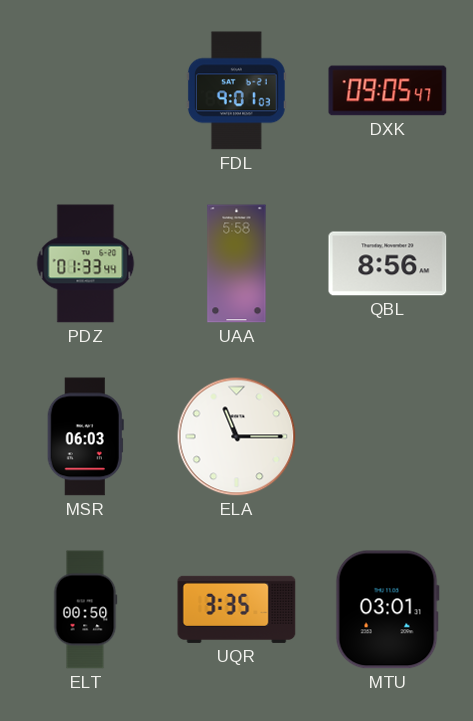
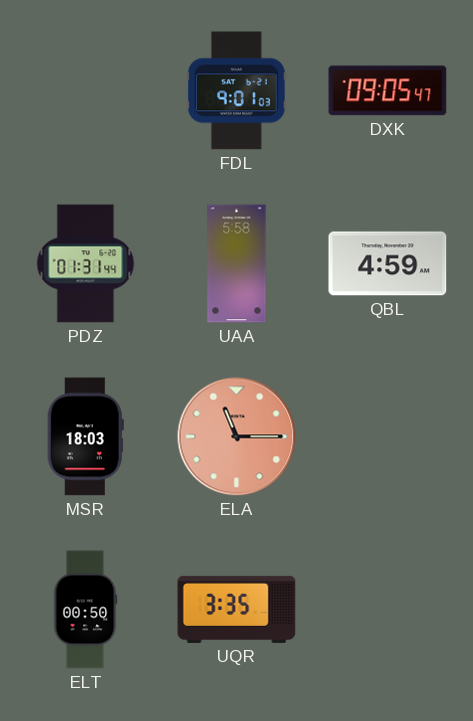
PDZ: 01:33 -> 01:31
QBL: 8:56 -> 4:59
MSR: 06:03 -> 18:03
ELA dial: white -> salmon
MTU: 03:01 -> none
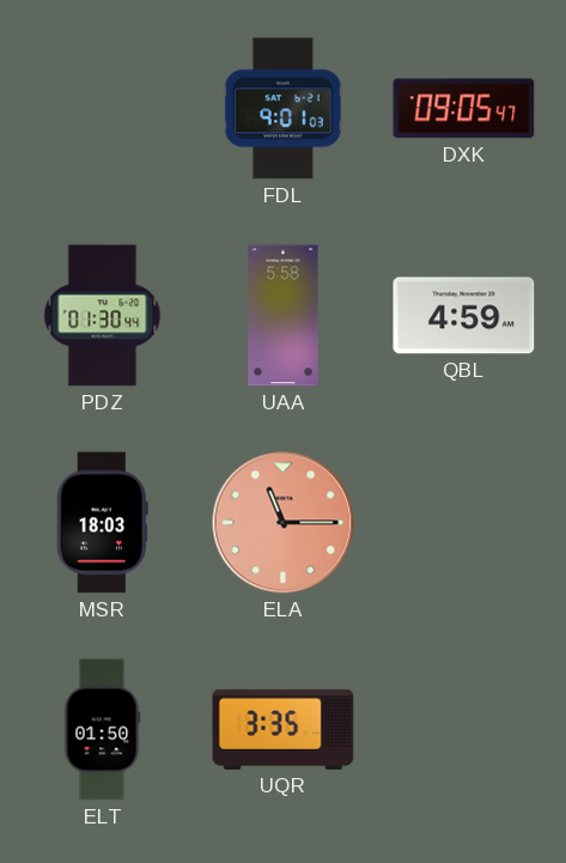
PDZ: 01:31 -> 01:30
ELT: 00:50 -> 01:50
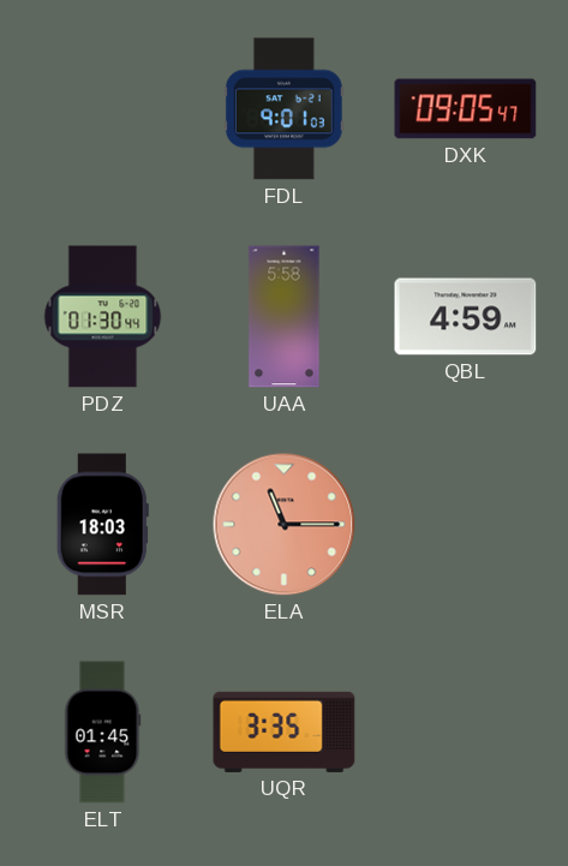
ELT: 01:50 -> 01:45
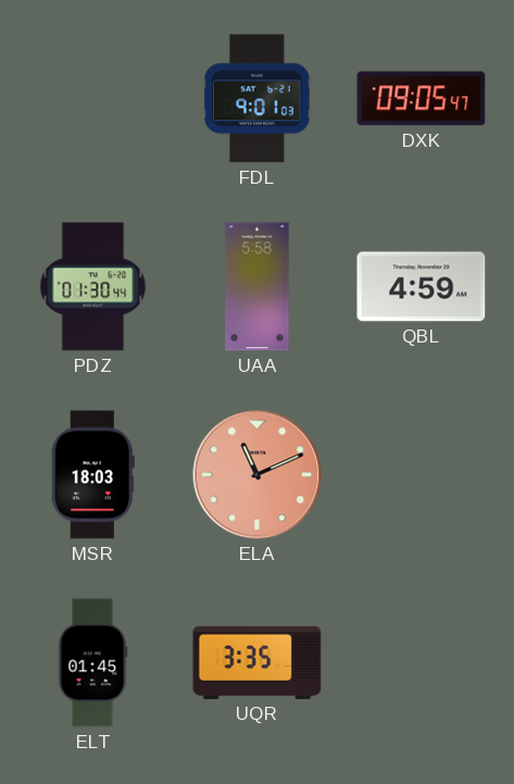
ELA: 11:15 -> 11:11
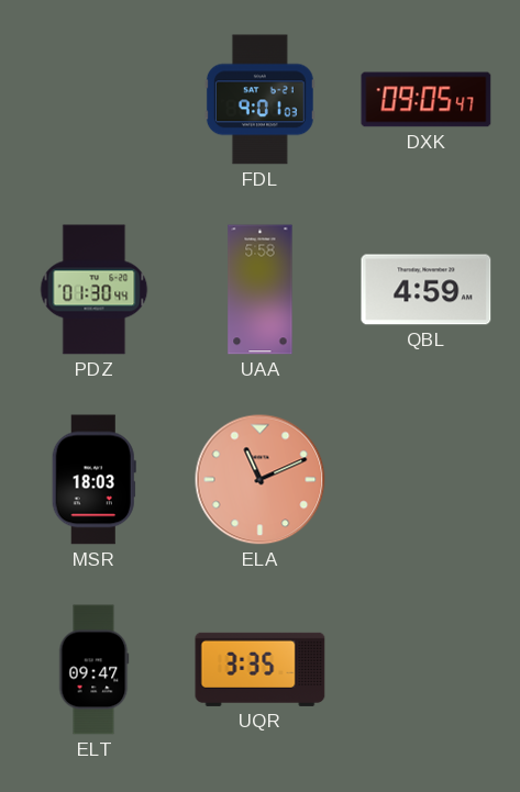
ELT: 01:45 -> 09:47
